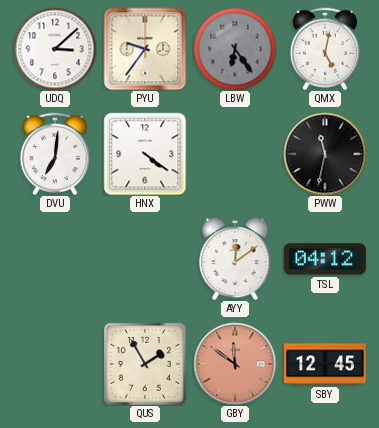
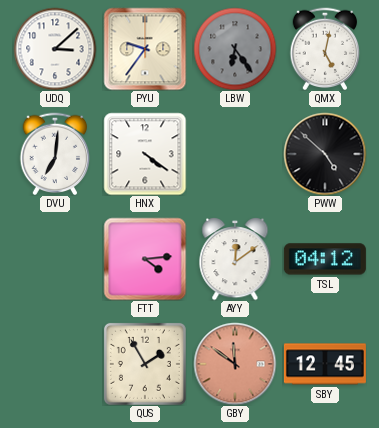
PWW: 11:32 -> 4:52
FTT: none -> 4:14
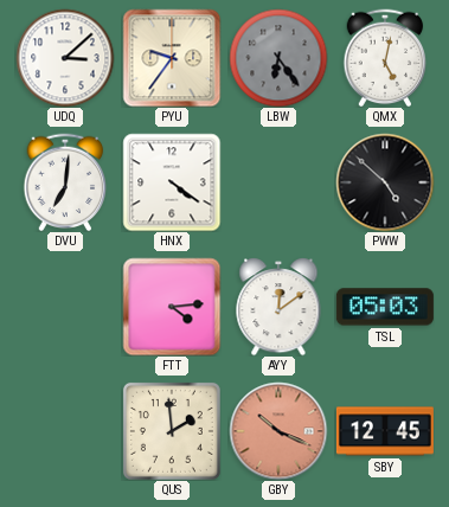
TSL: 04:12 -> 05:03
QUS: 1:55 -> 1:59
GBY: 11:51 -> 10:19
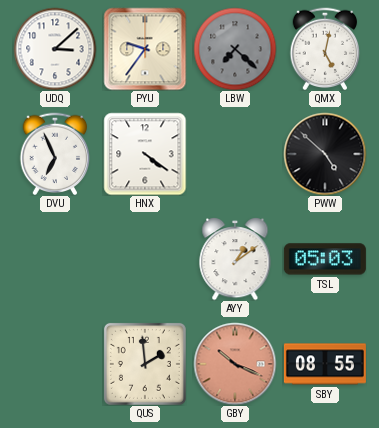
LBW: 6:24 -> 7:22
DVU: 7:01 -> 6:56
FTT: 4:14 -> none
AYY: 12:09 -> 1:09
SBY: 12:45 -> 08:55
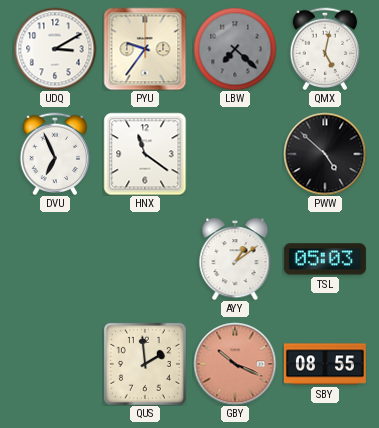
UDQ: 3:08 -> 3:10
HNX: 4:21 -> 11:21
